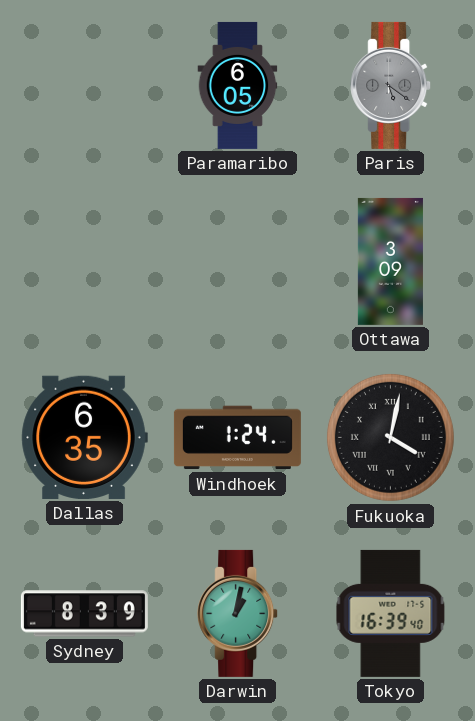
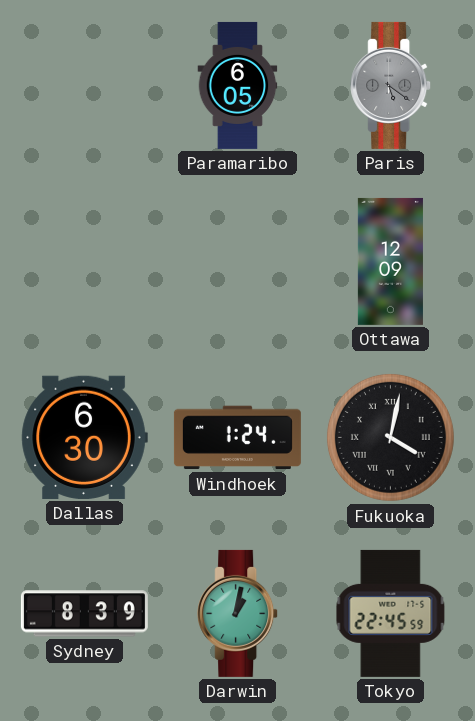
Ottawa: 3:09 -> 12:09
Dallas: 6:35 -> 6:30
Tokyo: 16:39 -> 22:45
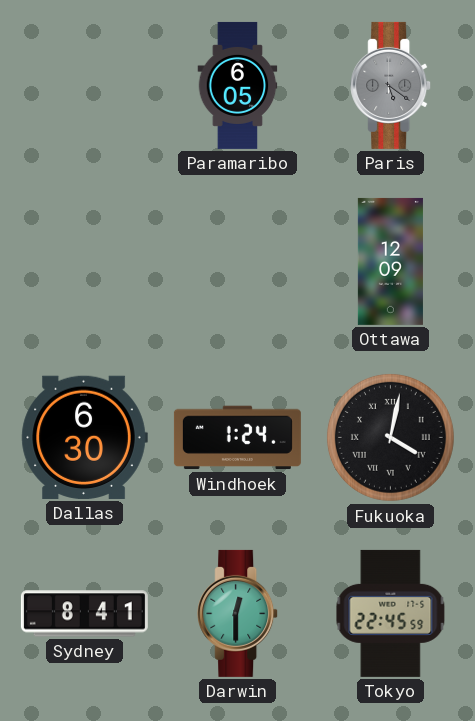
Sydney: 8:39 -> 8:41
Darwin: 1:02 -> 12:30
